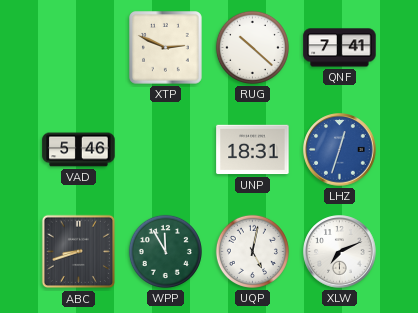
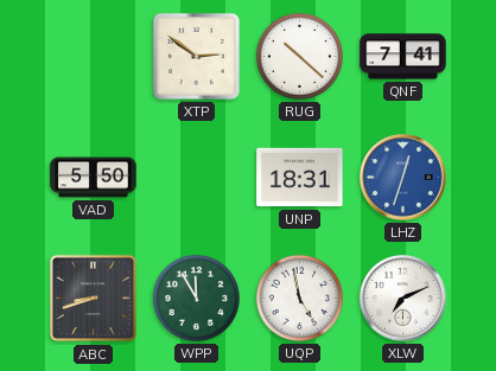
XTP: 2:49 -> 2:51
VAD: 5:46 -> 5:50
UQP: 5:02 -> 4:58
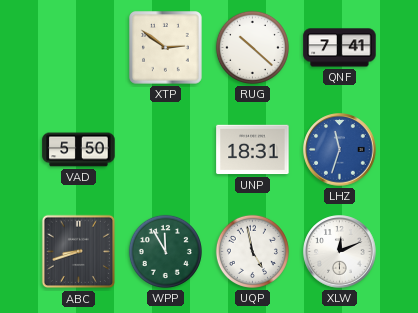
LHZ: 12:33 -> 11:33
XLW: 7:11 -> 12:11
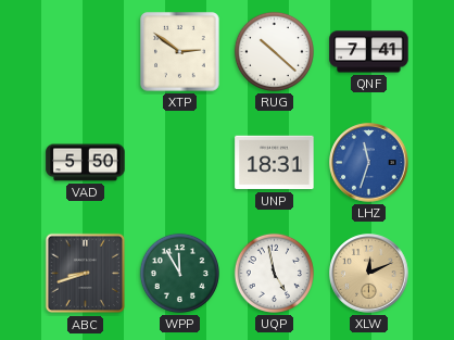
XLW dial: white -> champagne
